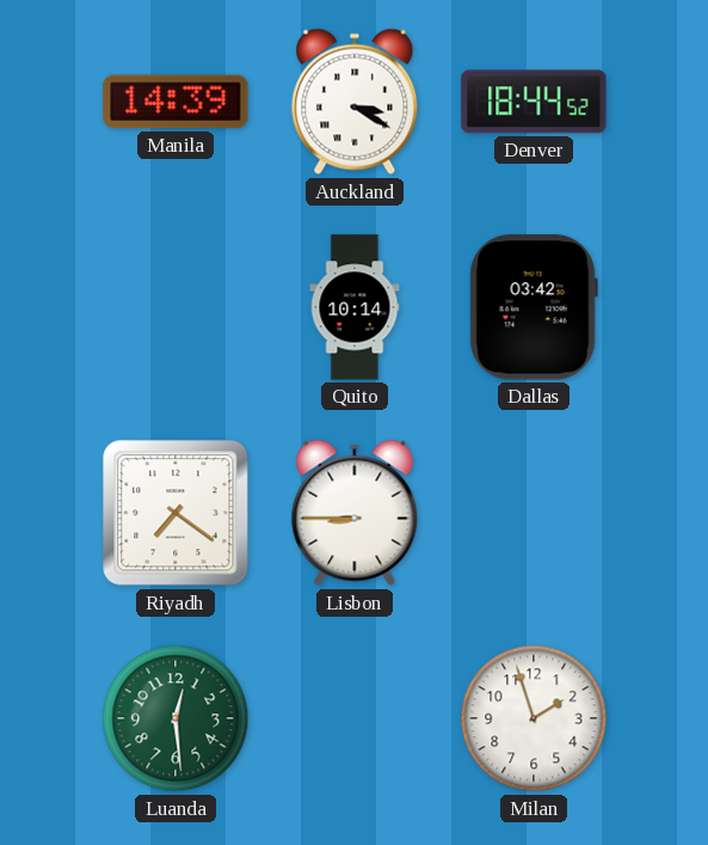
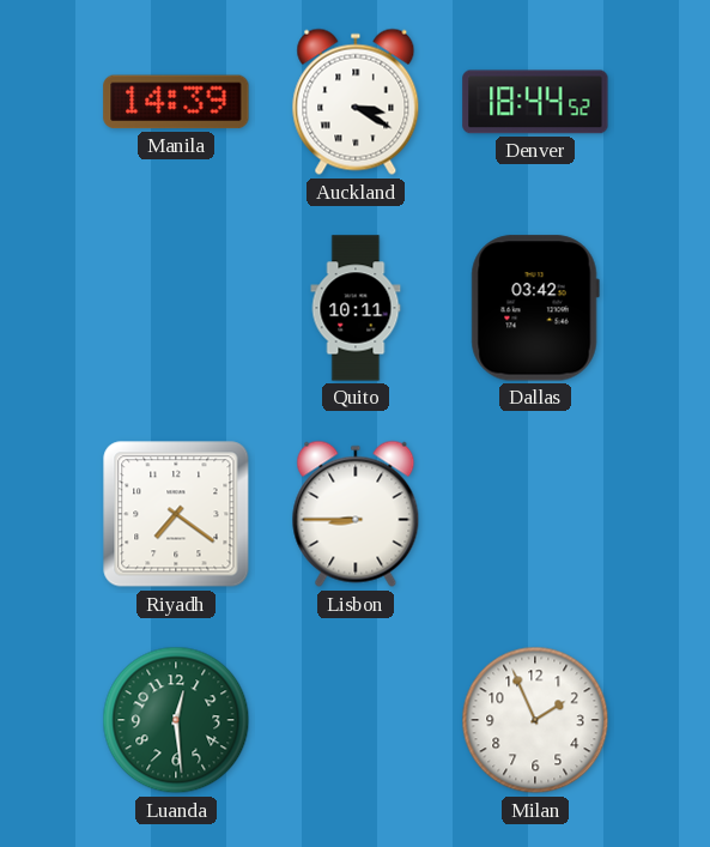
Quito: 10:14 -> 10:11
Milan: 1:57 -> 1:56
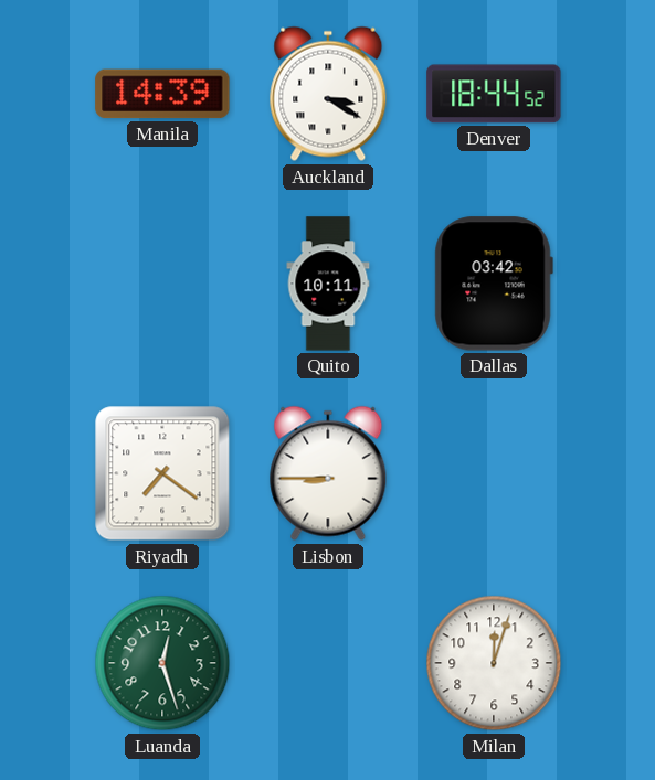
Luanda: 12:29 -> 12:27
Milan: 1:56 -> 12:03
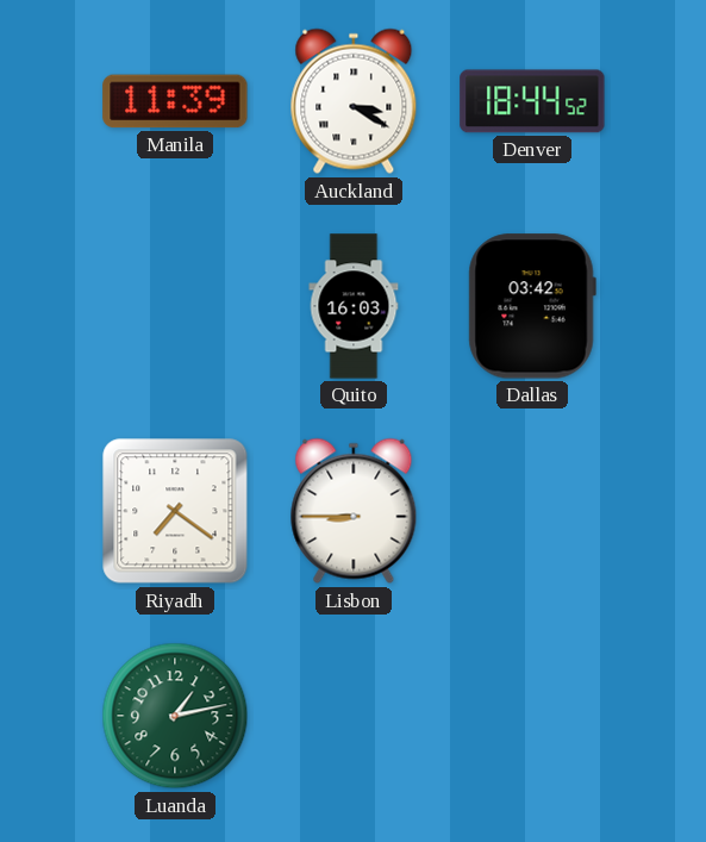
Manila: 14:39 -> 11:39
Quito: 10:11 -> 16:03
Luanda: 12:27 -> 1:13
Milan: 12:03 -> none
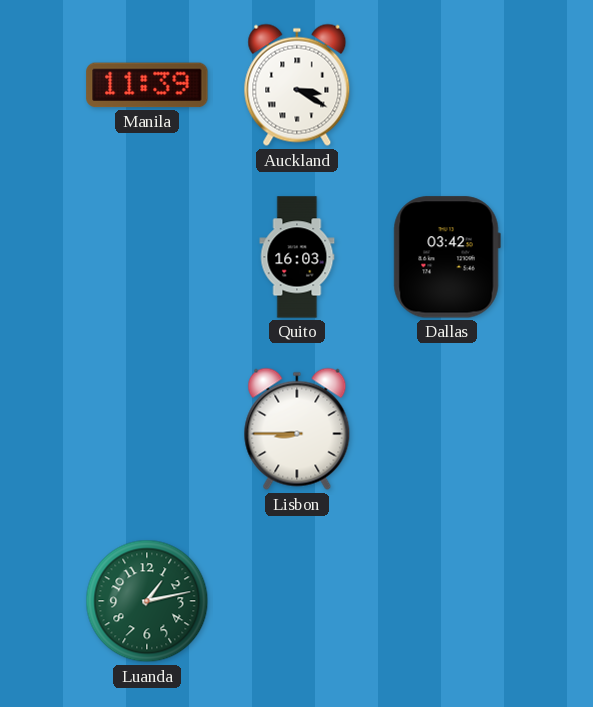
Denver: 18:44 -> none
Riyadh: 7:21 -> none
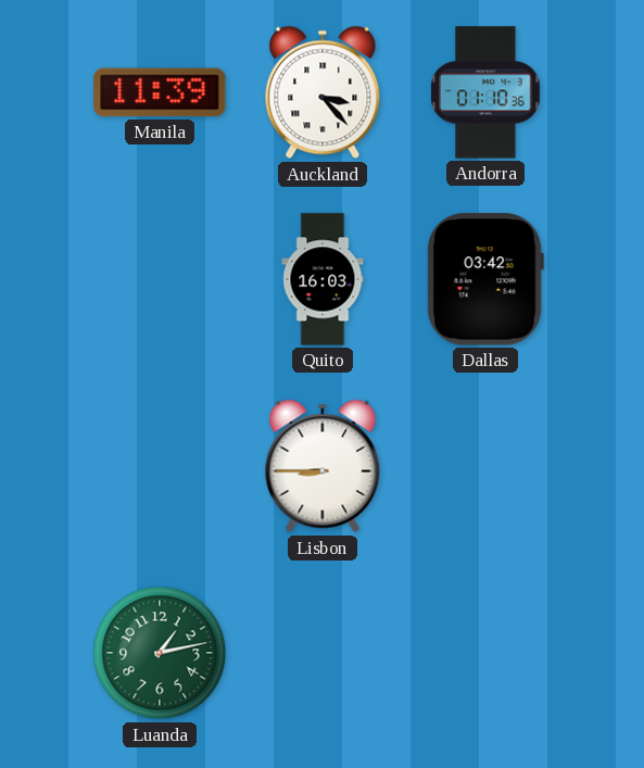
Auckland: 3:20 -> 3:23
Andorra: none -> 01:10
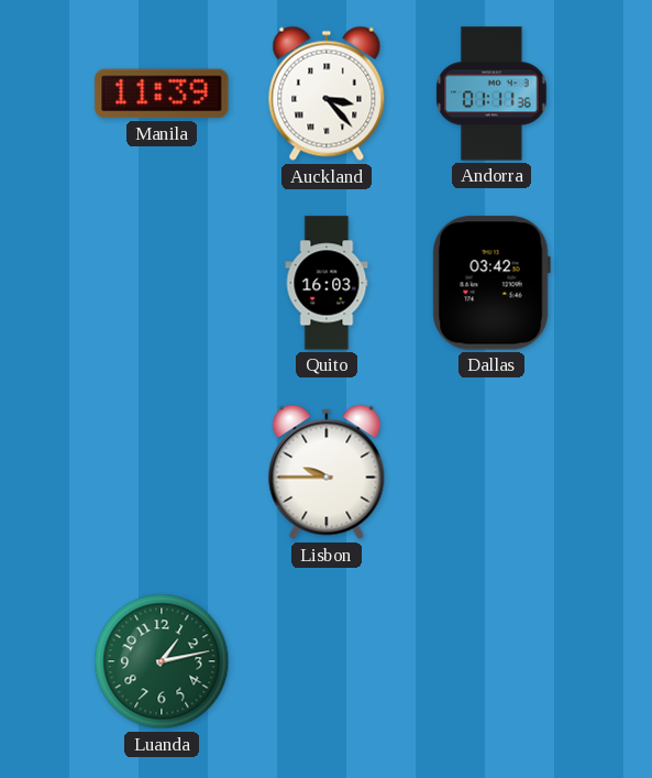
Andorra: 01:10 -> 01:11
Lisbon: 8:45 -> 9:45
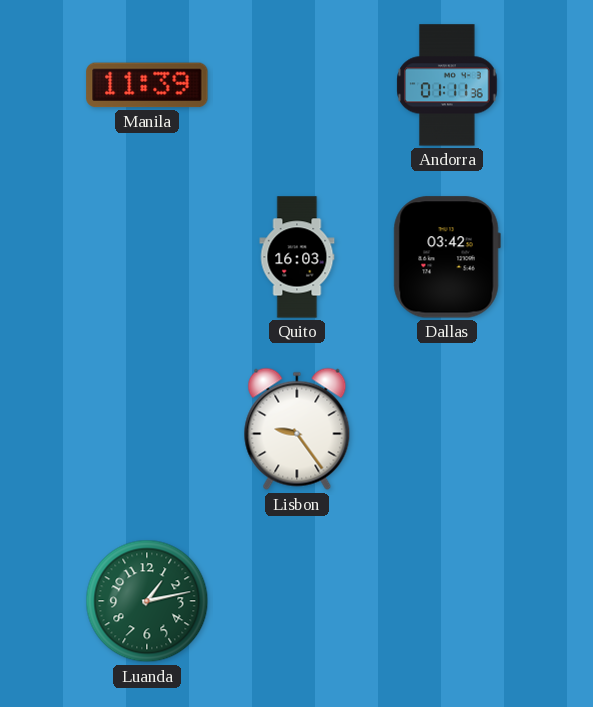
Auckland: 3:23 -> none
Lisbon: 9:45 -> 9:24
